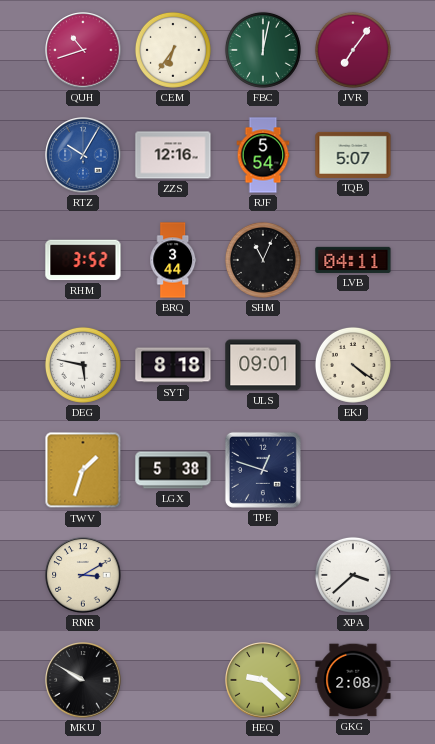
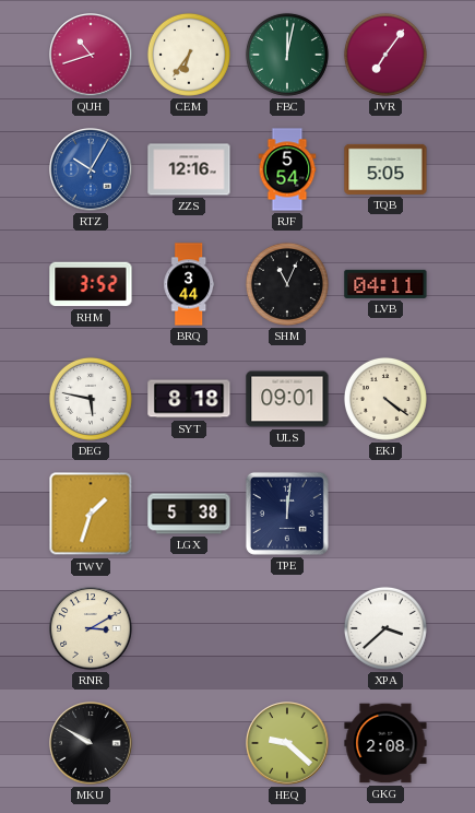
TQB: 5:07 -> 5:05
TPE: 12:48 -> 12:01
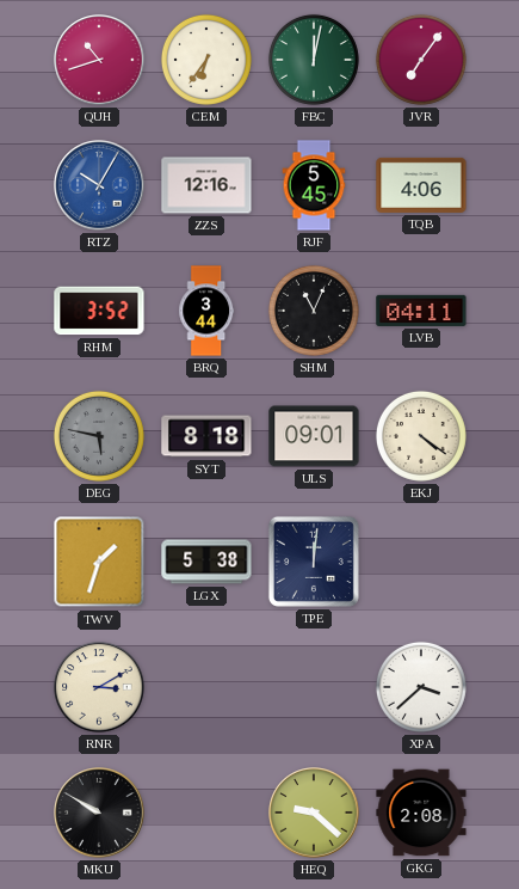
RJF: 5:54 -> 5:45
TQB: 5:05 -> 4:06
DEG dial: white -> grey
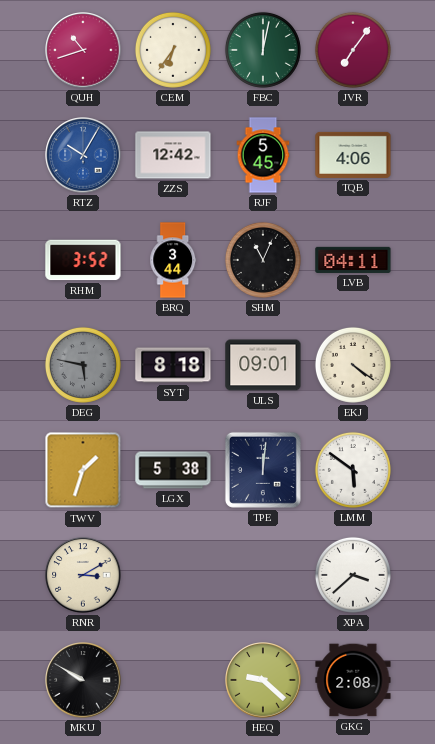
ZZS: 12:16 -> 12:42
LMM: none -> 5:51
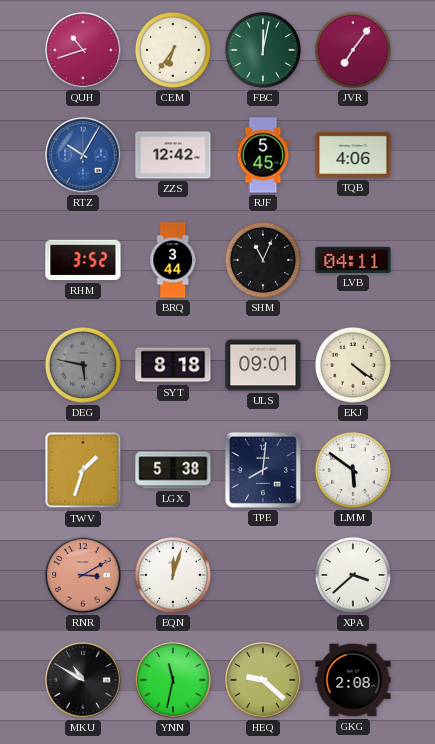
TPE: 12:01 -> 8:01
RNR dial: cream -> salmon
EQN: none -> 12:03
MKU: 9:50 -> 10:50
YNN: none -> 11:32
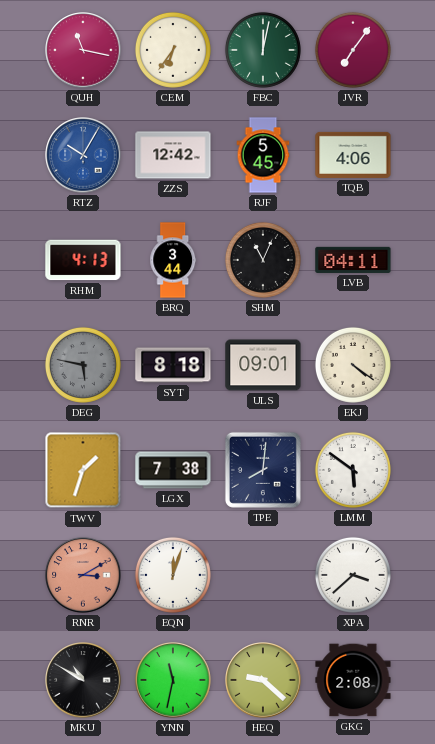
QUH: 10:42 -> 11:17
RHM: 3:52 -> 4:13
LGX: 5:38 -> 7:38
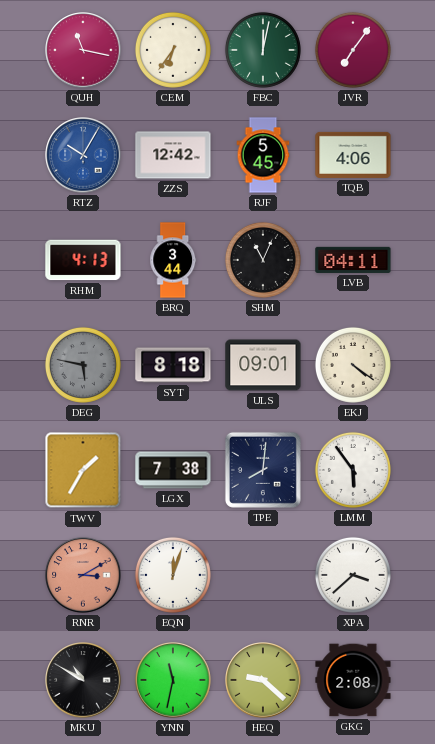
TWV: 1:33 -> 1:35
LMM: 5:51 -> 5:54
